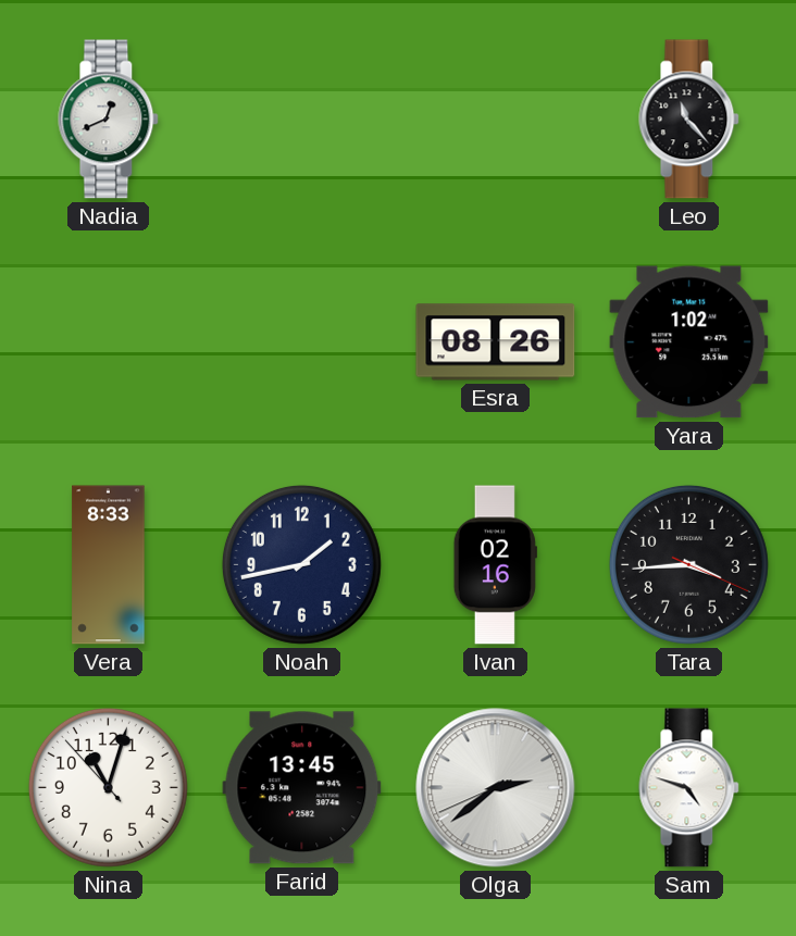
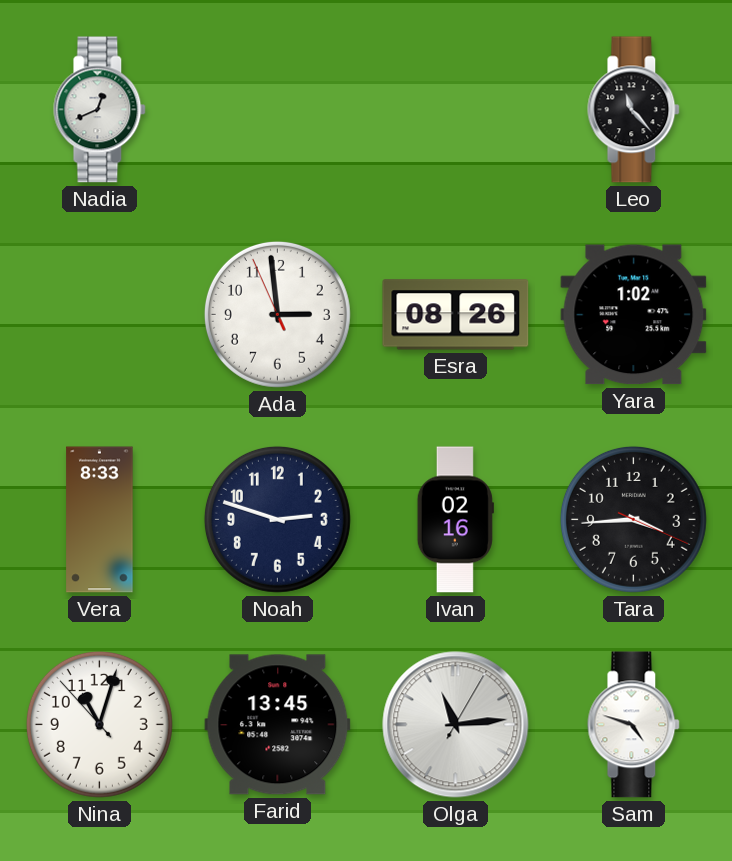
Ada: none -> 2:58
Noah: 1:43 -> 2:48
Olga: 2:38 -> 11:14
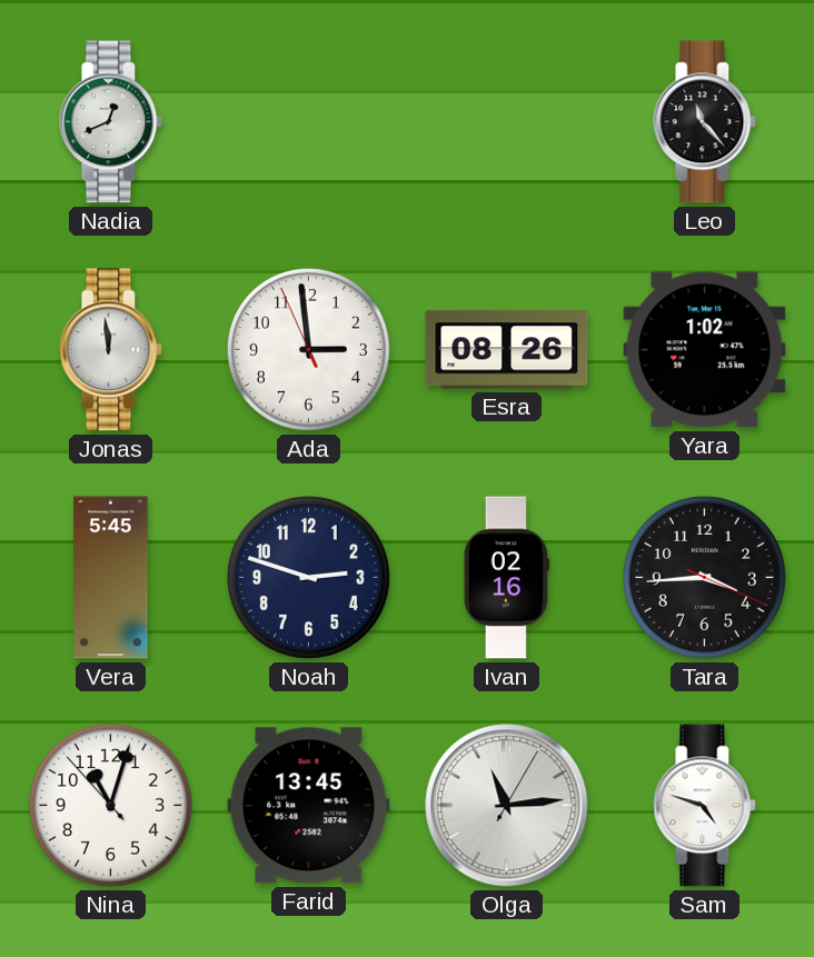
Jonas: none -> 11:59
Vera: 8:33 -> 5:45
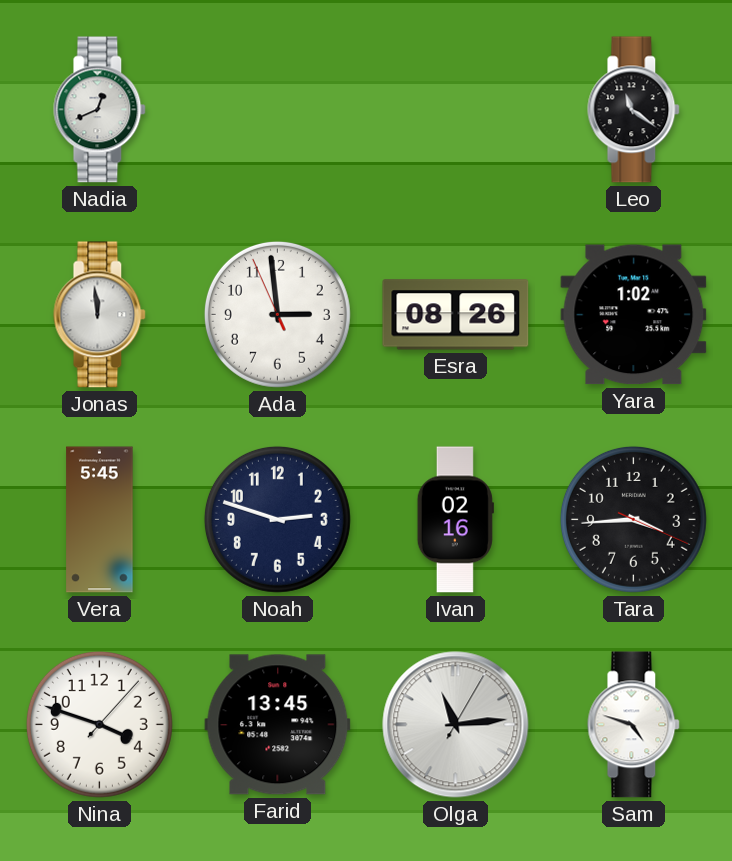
Leo: 11:23 -> 11:21
Nina: 11:02 -> 3:48
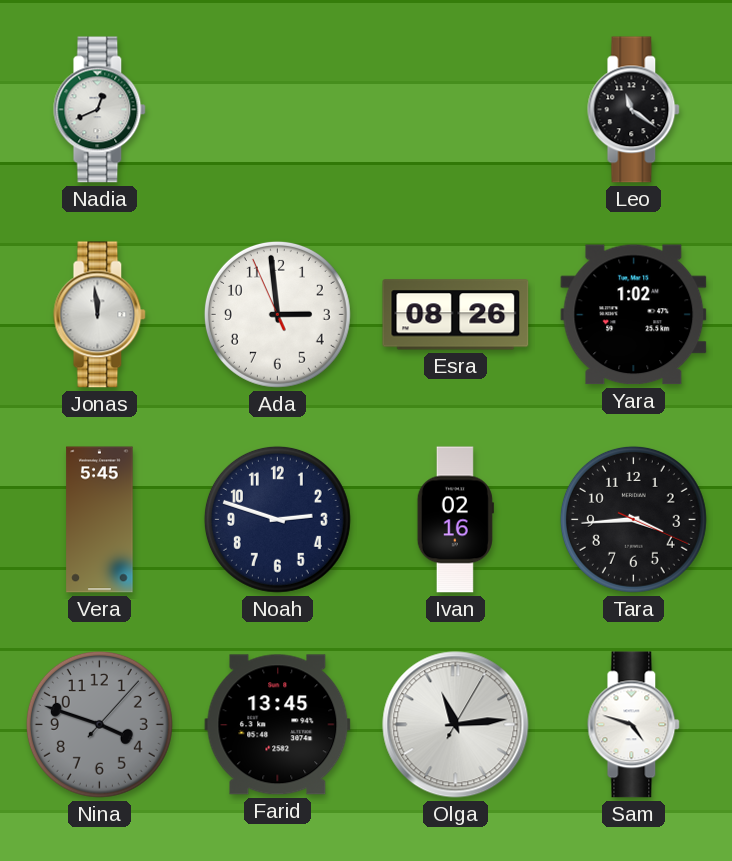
Nina dial: white -> grey
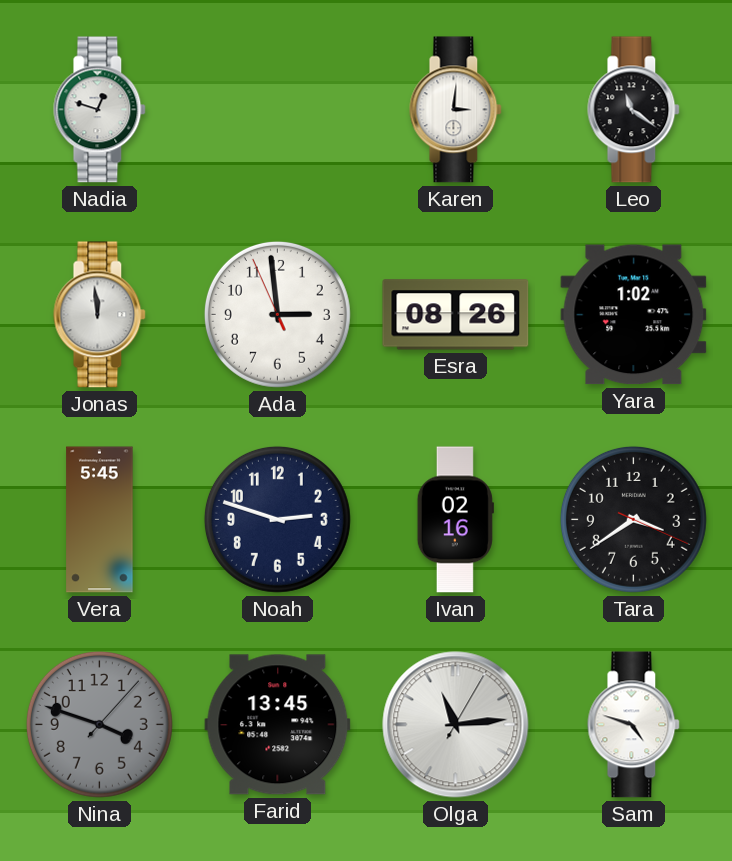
Nadia: 12:41 -> 12:48
Karen: none -> 3:01
Tara: 3:44 -> 3:39
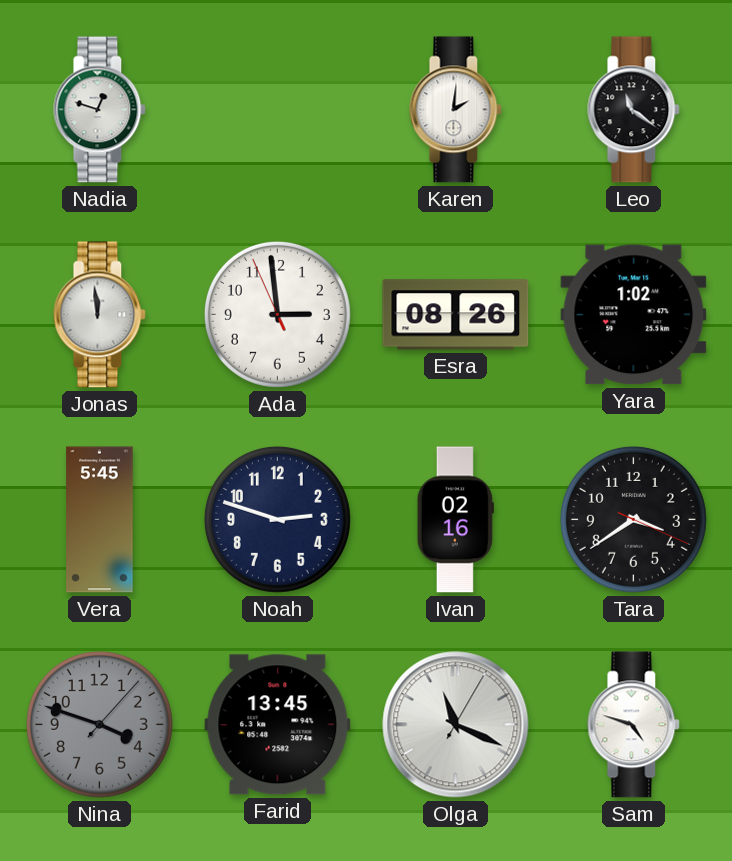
Karen: 3:01 -> 2:01
Olga: 11:14 -> 11:19
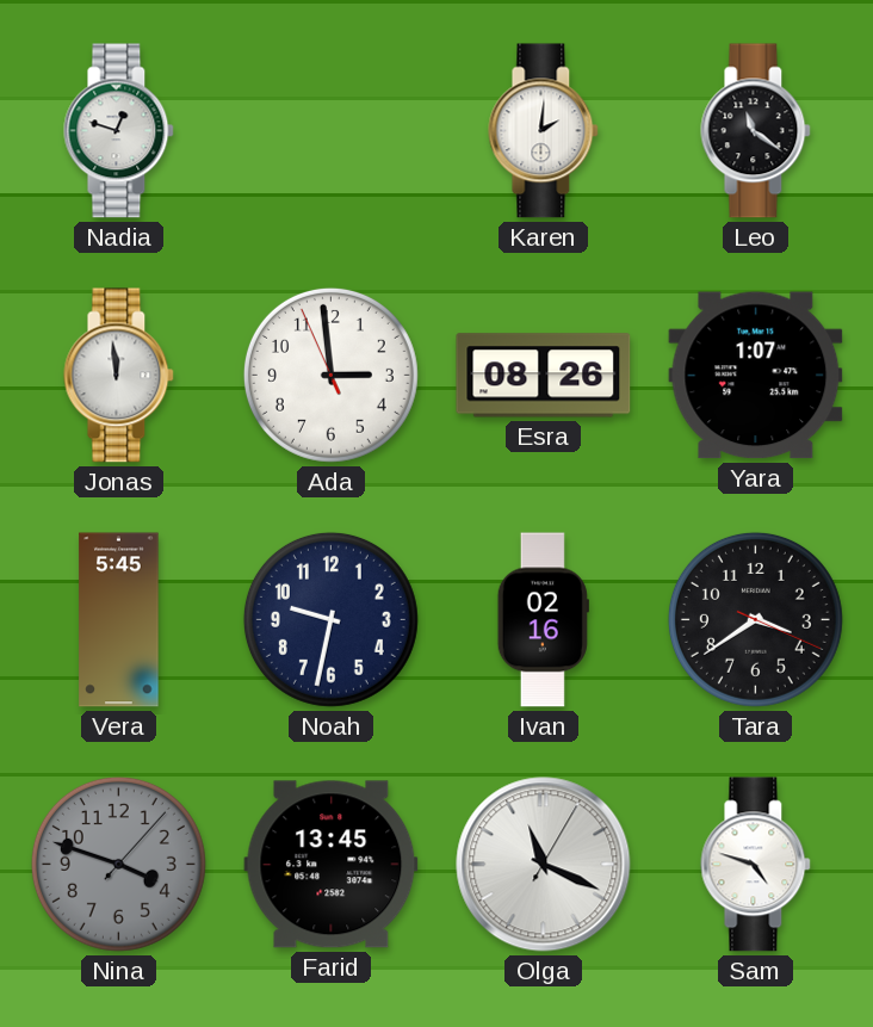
Yara: 1:02 -> 1:07
Noah: 2:48 -> 9:32
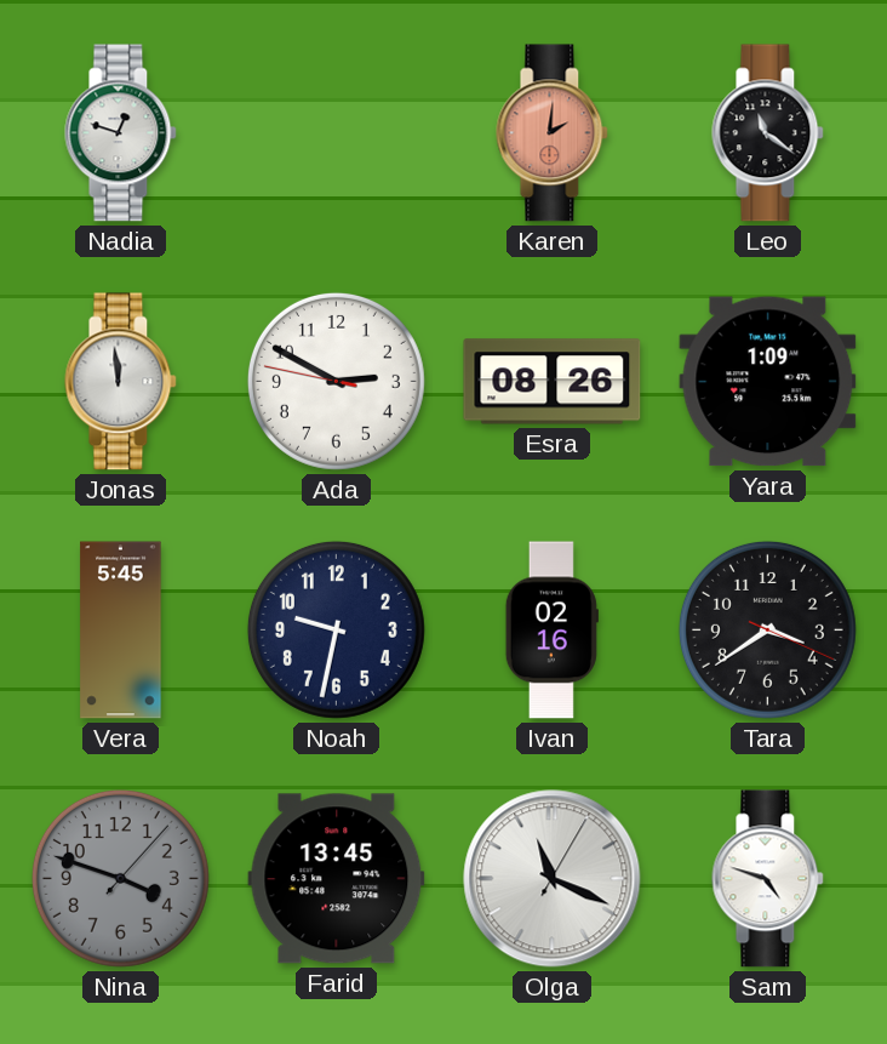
Karen dial: white -> salmon
Ada: 2:58 -> 2:49
Yara: 1:07 -> 1:09
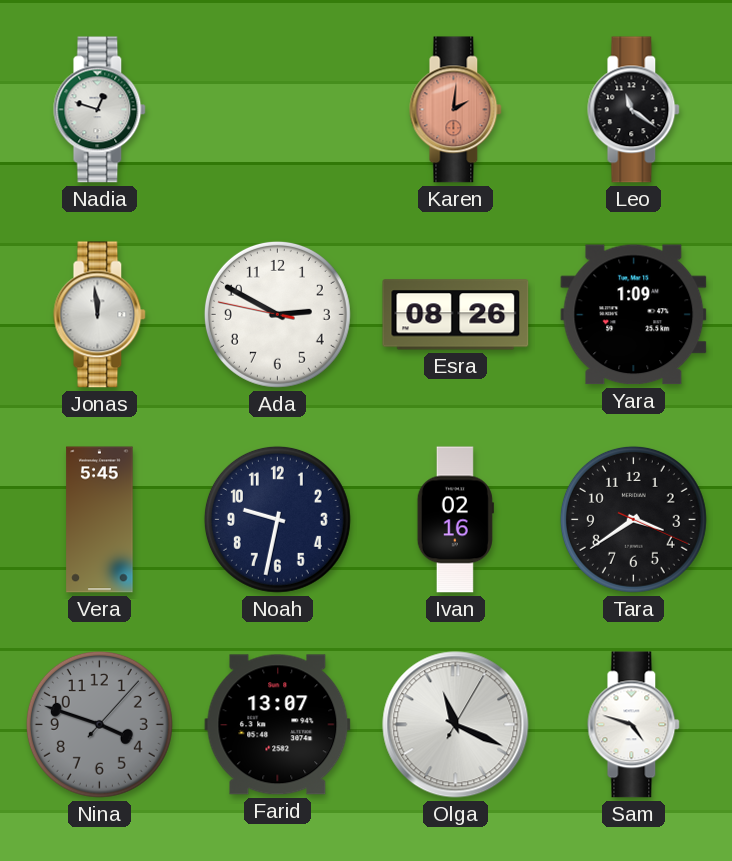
Farid: 13:45 -> 13:07
